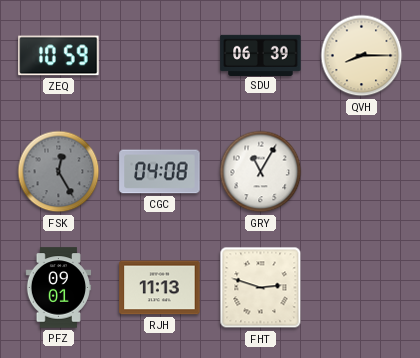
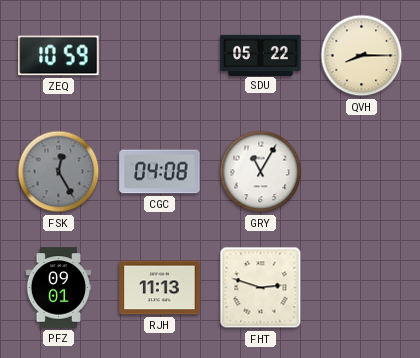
SDU: 06:39 -> 05:22
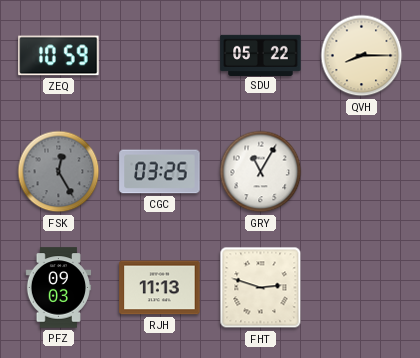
CGC: 04:08 -> 03:25
PFZ: 09:01 -> 09:03
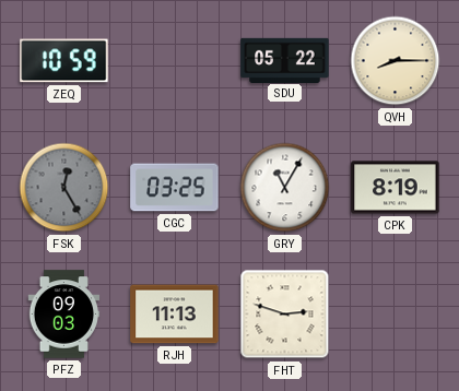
CPK: none -> 8:19
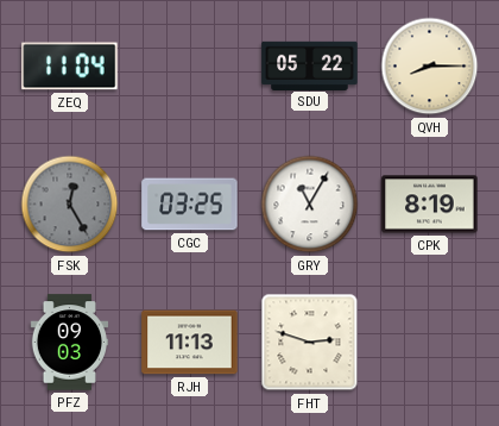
ZEQ: 10:59 -> 11:04
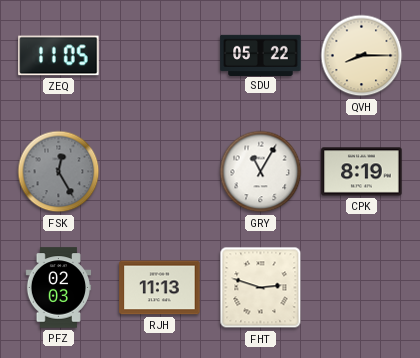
ZEQ: 11:04 -> 11:05
CGC: 03:25 -> none
PFZ: 09:03 -> 02:03
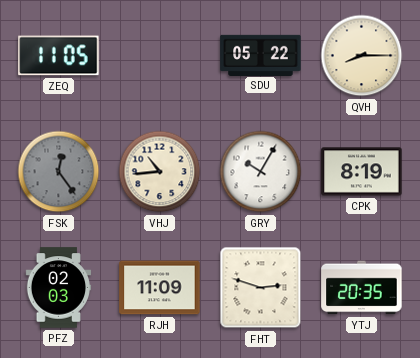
FSK: 12:25 -> 12:24
VHJ: none -> 10:44
GRY: 11:05 -> 10:05
RJH: 11:13 -> 11:09
YTJ: none -> 20:35
